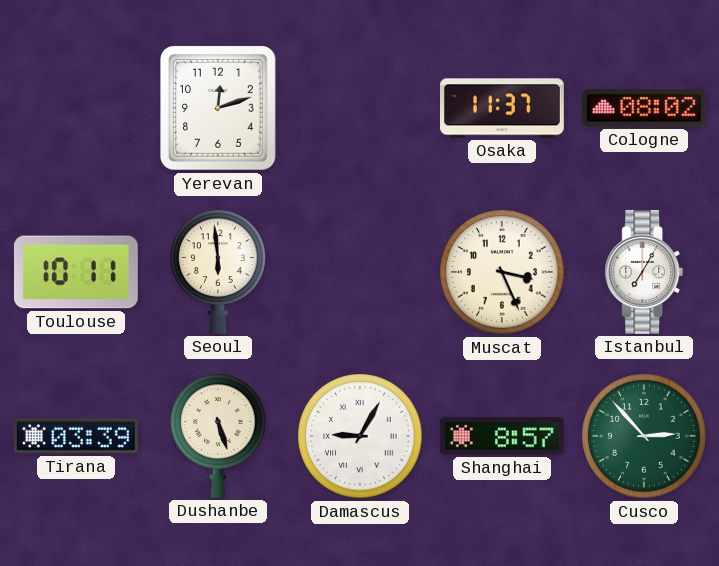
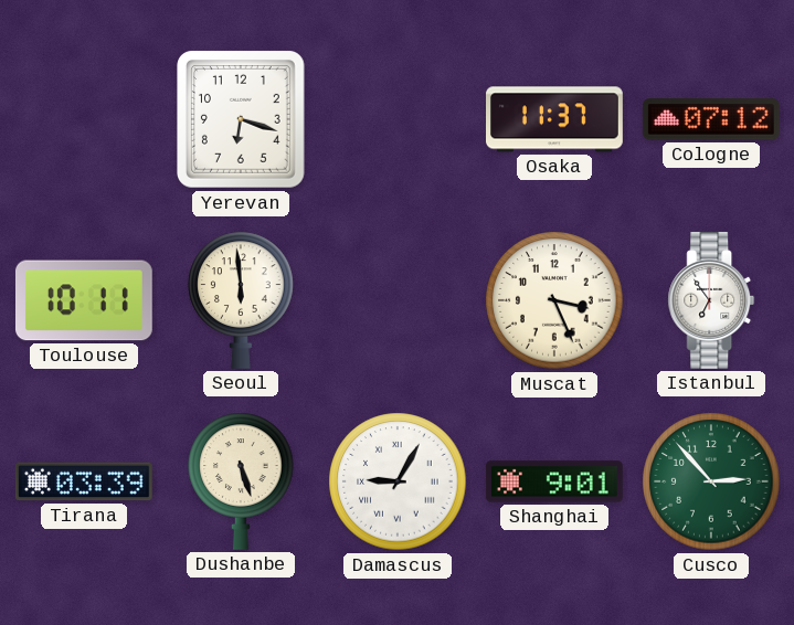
Yerevan: 12:12 -> 6:18
Cologne: 08:02 -> 07:12
Istanbul: 7:05 -> 6:54
Shanghai: 8:57 -> 9:01
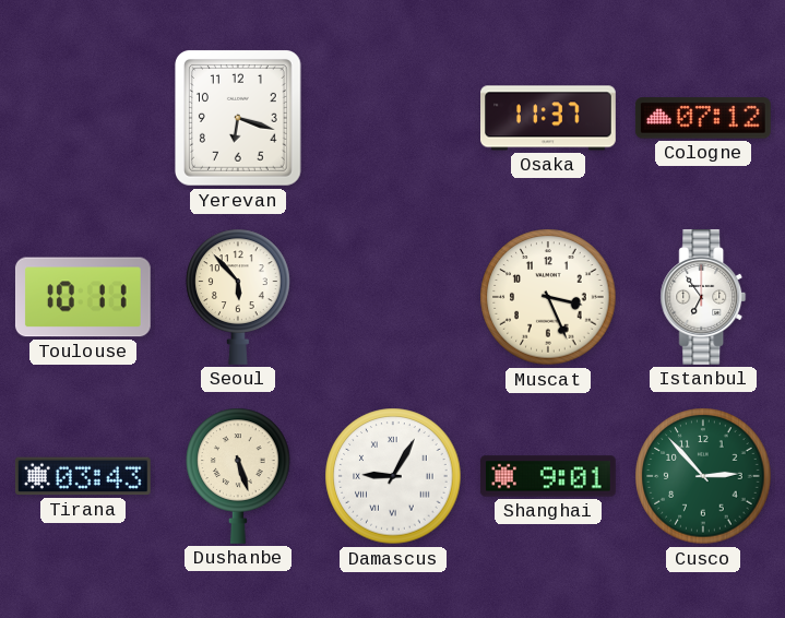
Seoul: 5:59 -> 5:53
Tirana: 03:39 -> 03:43
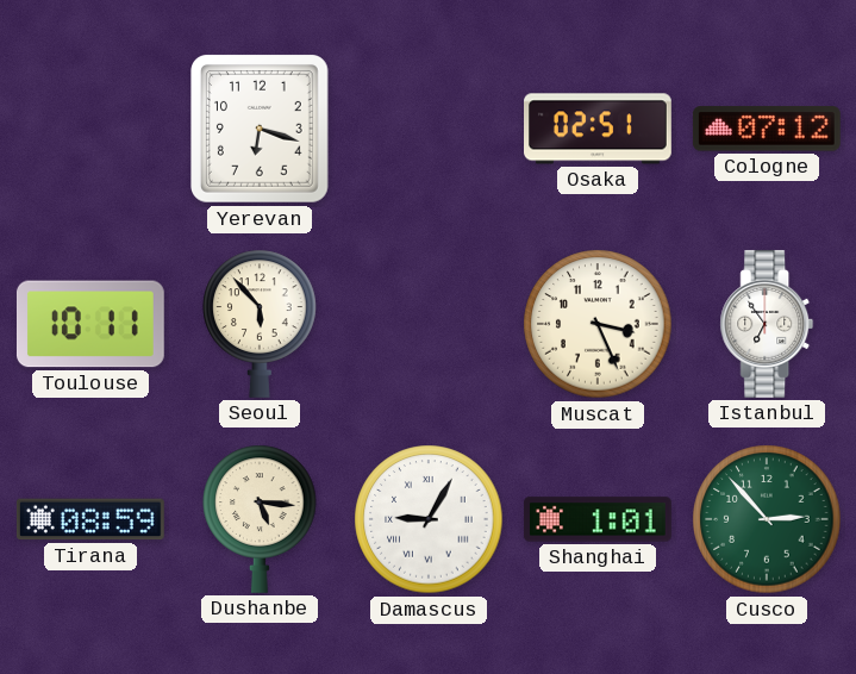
Osaka: 11:37 -> 02:51
Tirana: 03:43 -> 08:59
Dushanbe: 5:27 -> 5:16
Shanghai: 9:01 -> 1:01
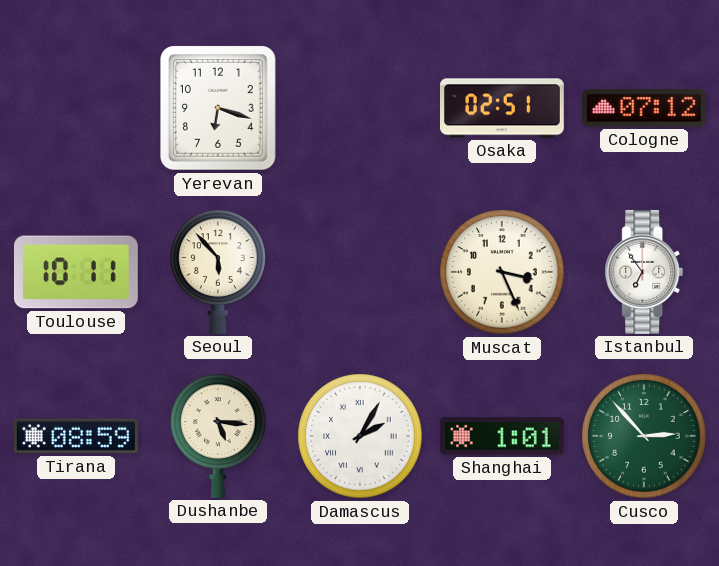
Damascus: 9:05 -> 2:05
